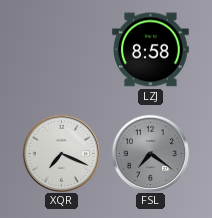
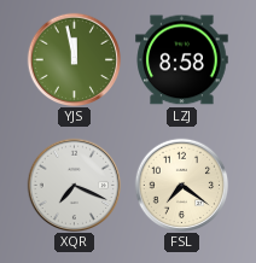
YJS: none -> 11:58
FSL dial: grey -> cream
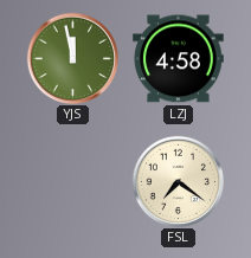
LZJ: 8:58 -> 4:58
XQR: 7:19 -> none
